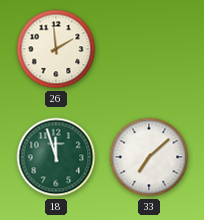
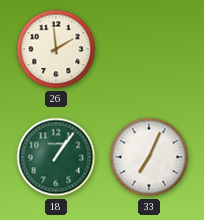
18: 11:57 -> 1:06
33: 7:08 -> 7:04
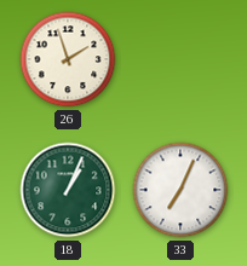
26: 1:59 -> 1:57
18: 1:06 -> 1:04
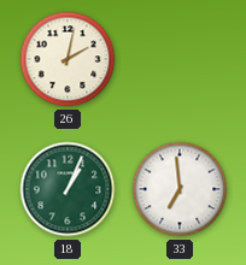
26: 1:57 -> 2:02
33: 7:04 -> 6:59
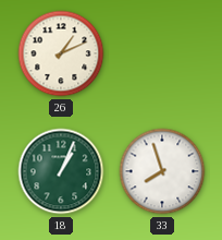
26: 2:02 -> 1:11
33: 6:59 -> 7:57
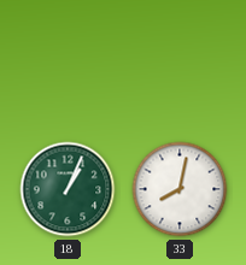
26: 1:11 -> none
33: 7:57 -> 8:02
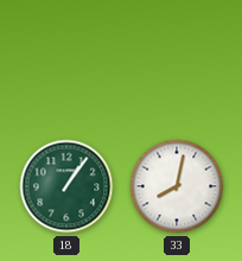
18: 1:04 -> 1:06
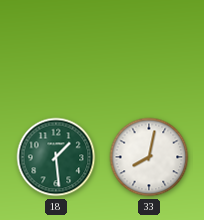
18: 1:06 -> 1:29
